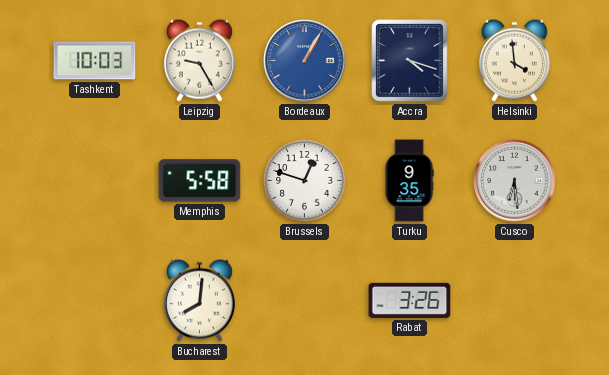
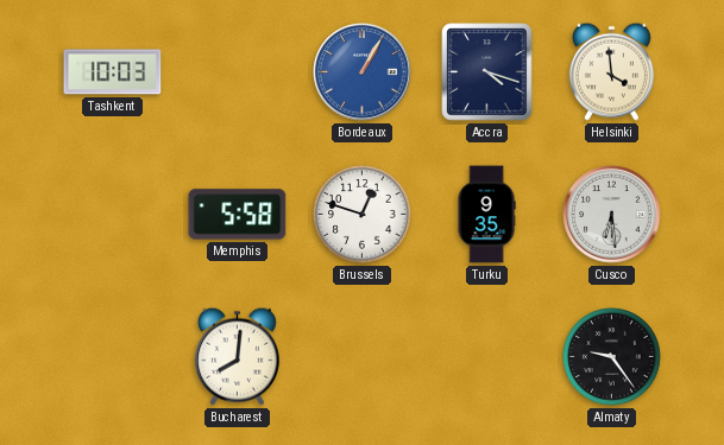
Leipzig: 9:25 -> none
Rabat: 3:26 -> none
Almaty: none -> 9:24
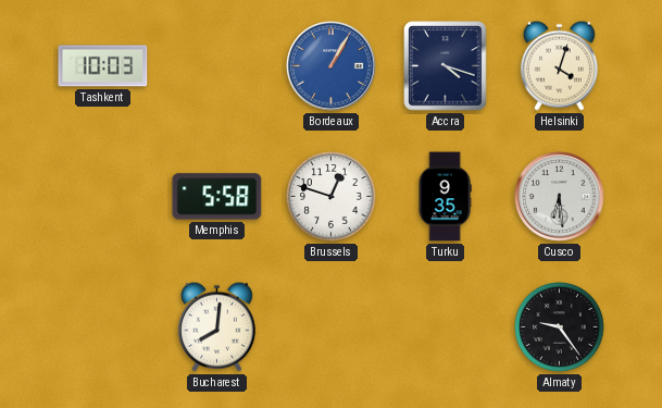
Helsinki: 3:59 -> 4:03
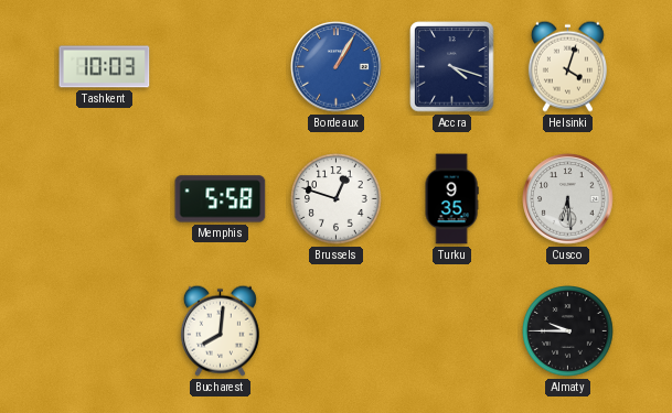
Almaty: 9:24 -> 9:45
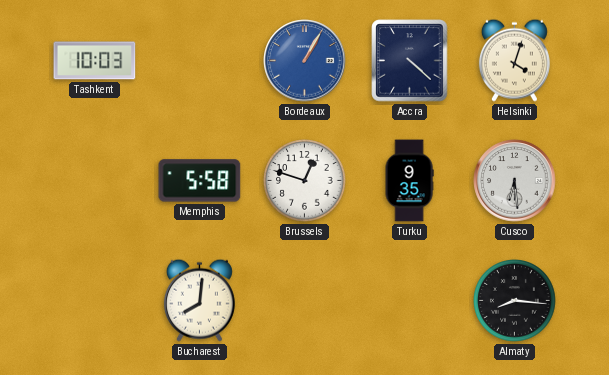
Accra: 4:18 -> 4:22
Almaty: 9:45 -> 8:16
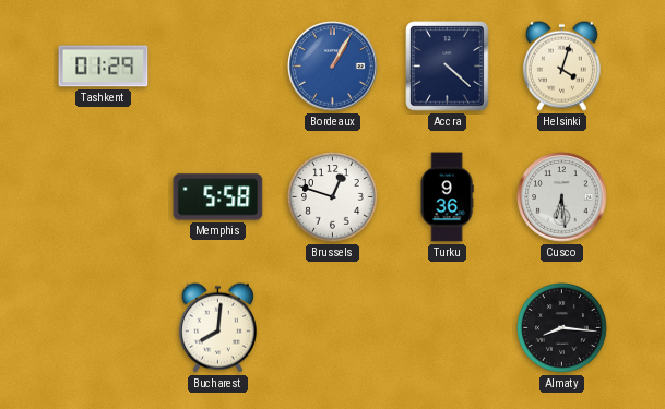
Tashkent: 10:03 -> 01:29
Turku: 9:35 -> 9:36
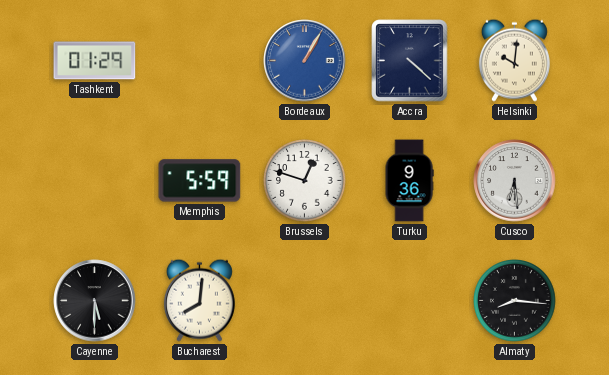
Helsinki: 4:03 -> 10:01
Memphis: 5:58 -> 5:59
Cayenne: none -> 5:30
